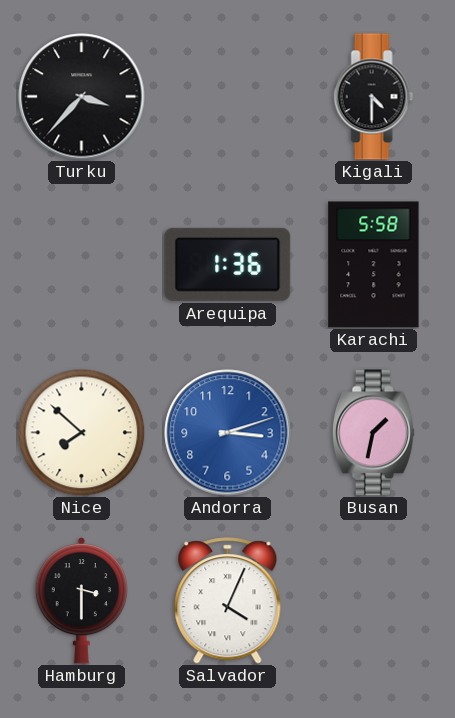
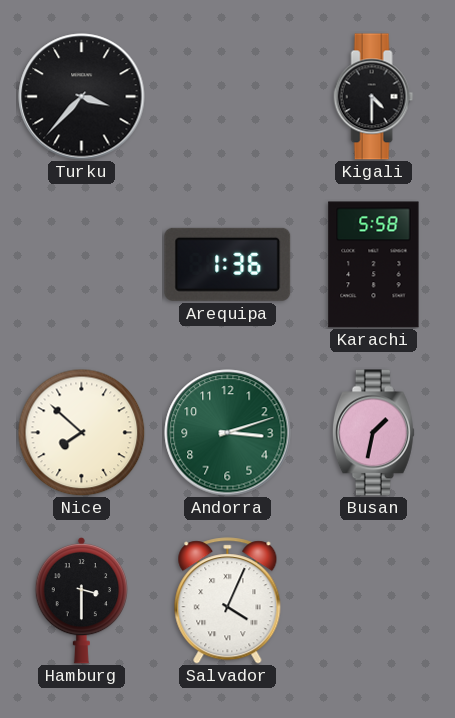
Andorra dial: blue -> green
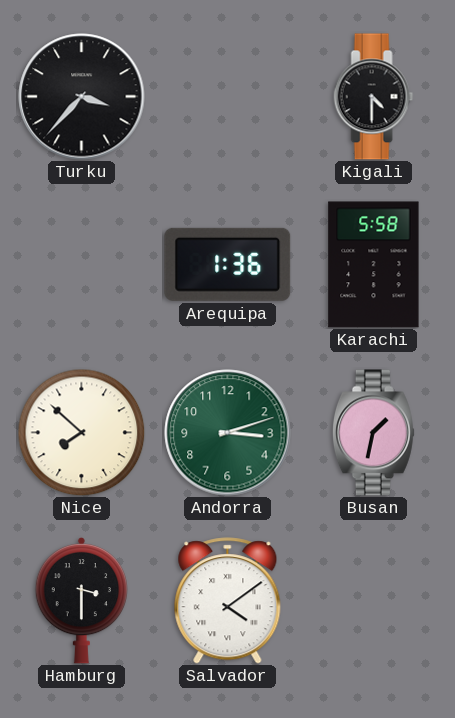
Salvador: 4:04 -> 4:09
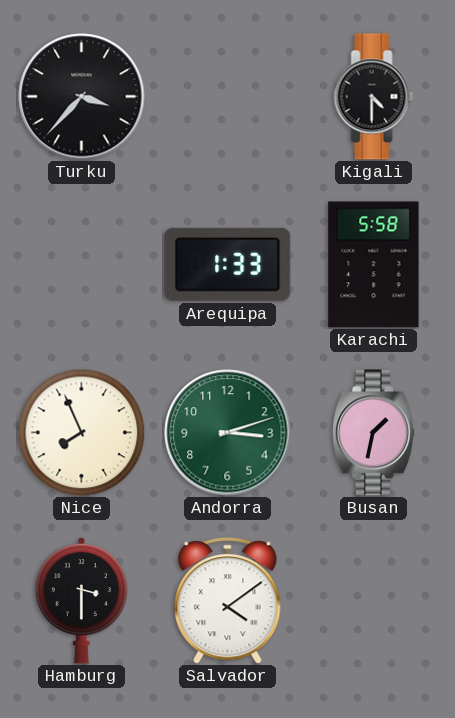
Arequipa: 1:36 -> 1:33
Nice: 7:52 -> 7:56
